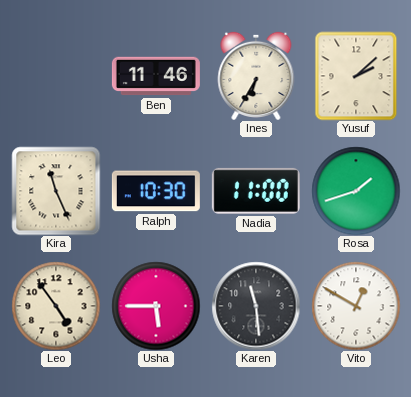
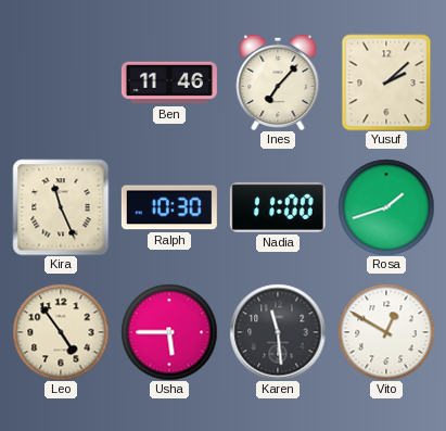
Ines: 6:35 -> 7:07
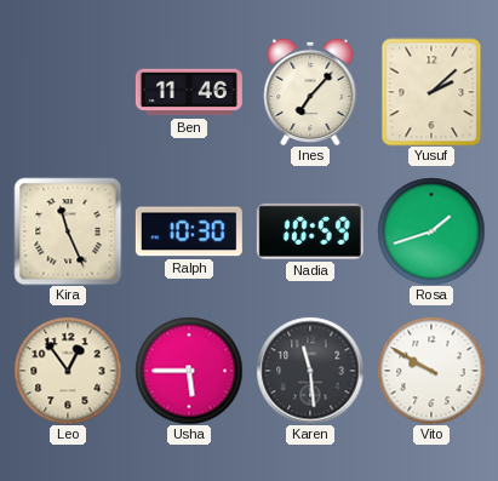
Nadia: 11:00 -> 10:59
Leo: 4:54 -> 12:54
Vito: 12:50 -> 9:50
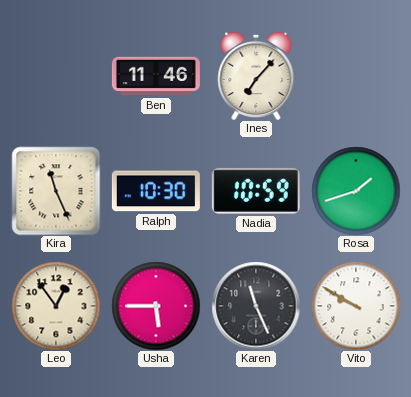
Yusuf: 2:08 -> none
Karen: 11:29 -> 11:26
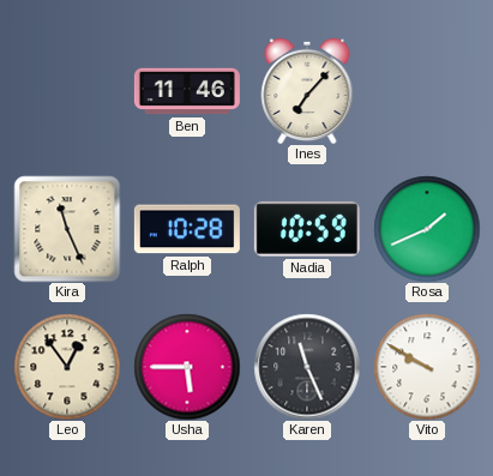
Ralph: 10:30 -> 10:28
Rosa: 1:42 -> 1:41
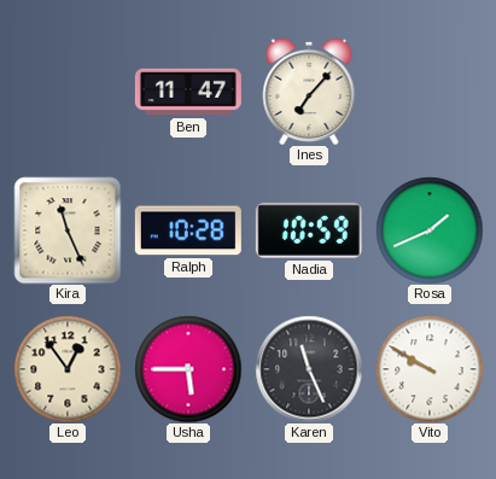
Ben: 11:46 -> 11:47
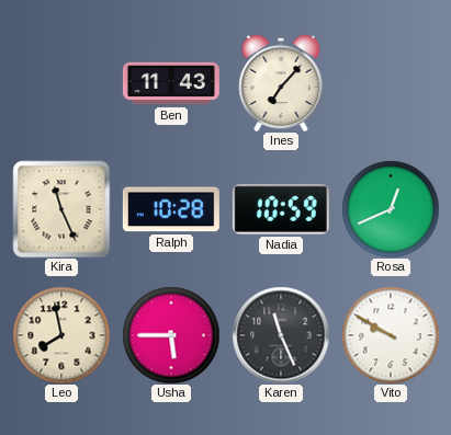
Ben: 11:47 -> 11:43
Rosa: 1:41 -> 12:41
Leo: 12:54 -> 7:58
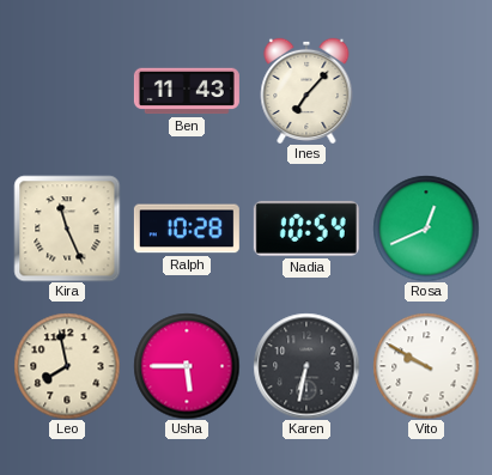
Nadia: 10:59 -> 10:54
Karen: 11:26 -> 6:32
